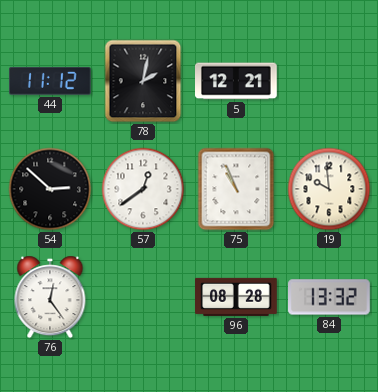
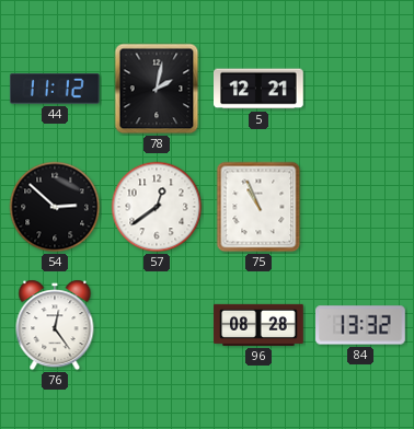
19: 9:59 -> none
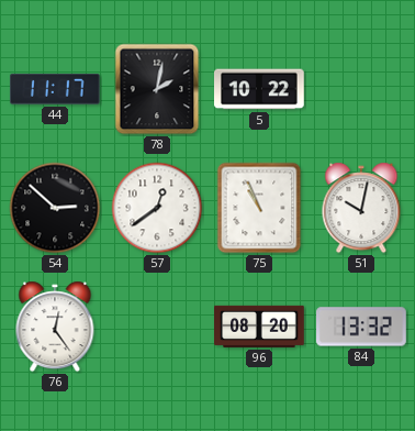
44: 11:12 -> 11:17
5: 12:21 -> 10:22
51: none -> 10:02
96: 08:28 -> 08:20
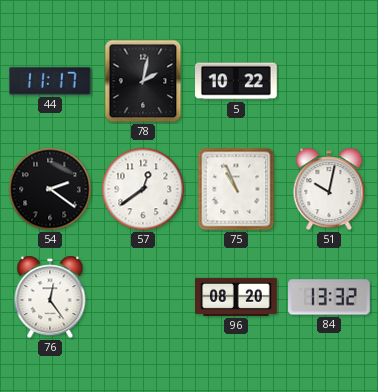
54: 2:52 -> 2:21
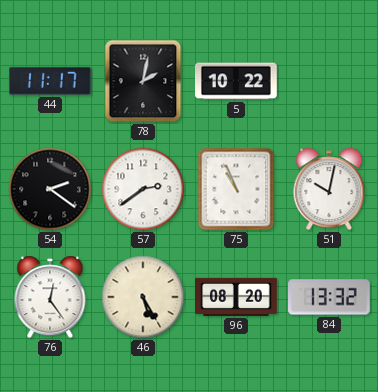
57: 12:39 -> 2:39
46: none -> 5:25
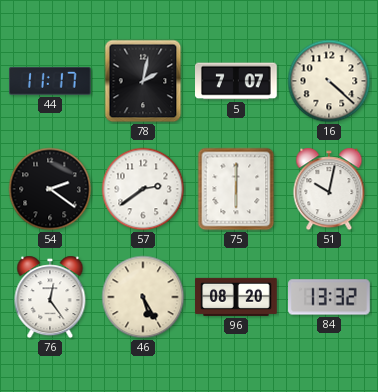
5: 10:22 -> 7:07
16: none -> 4:22
75: 10:56 -> 6:00
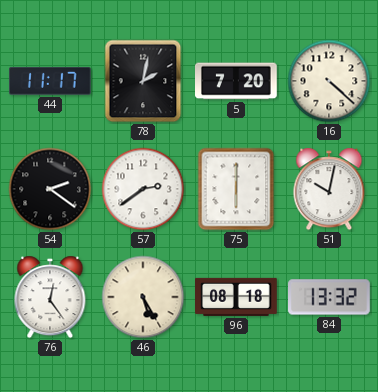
5: 7:07 -> 7:20
96: 08:20 -> 08:18
